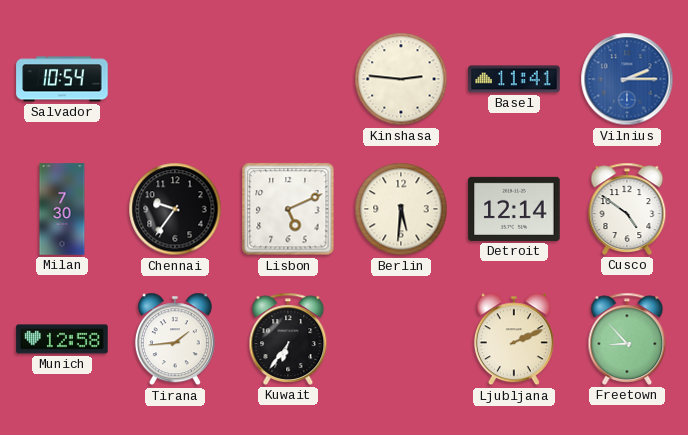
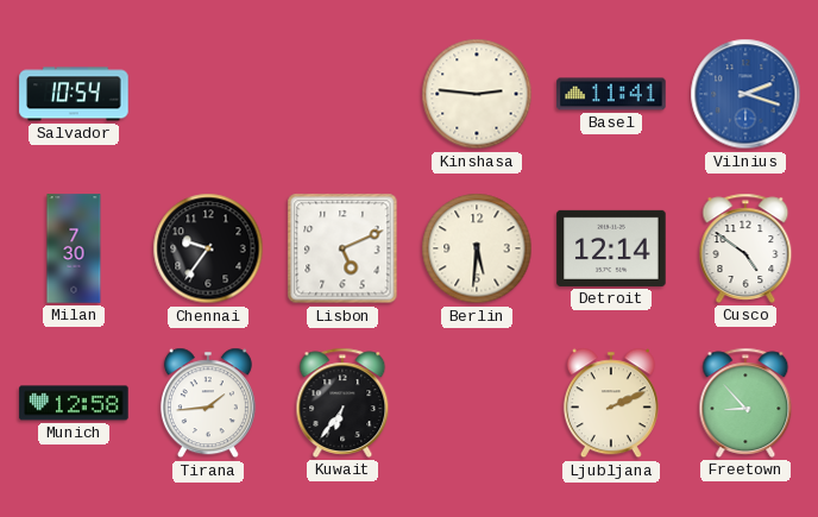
Vilnius: 2:15 -> 2:18
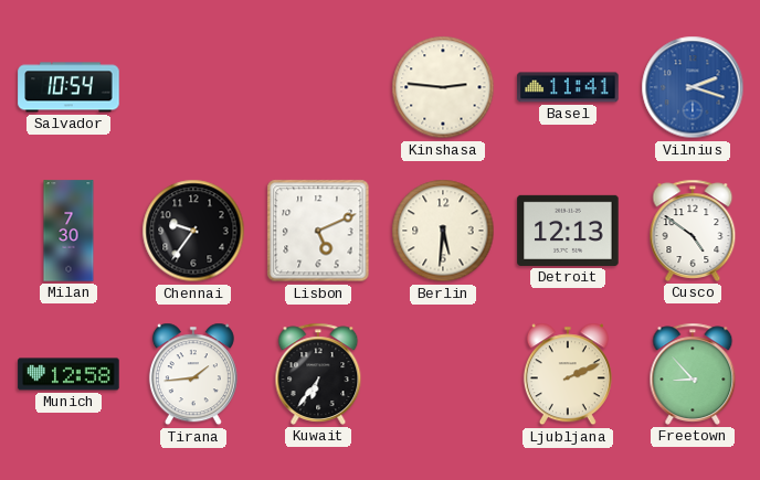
Detroit: 12:14 -> 12:13
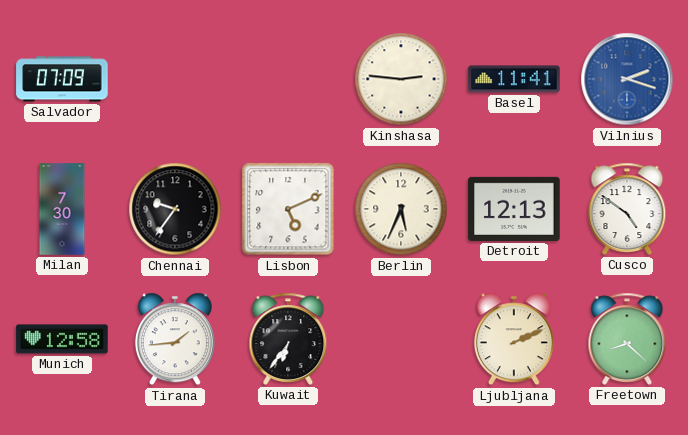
Salvador: 10:54 -> 07:09
Berlin: 5:31 -> 5:34
Freetown: 8:53 -> 8:22
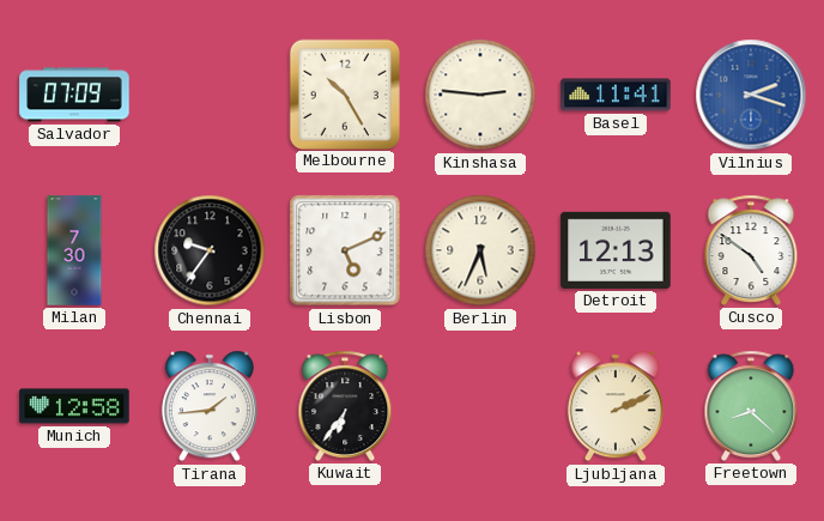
Melbourne: none -> 10:25
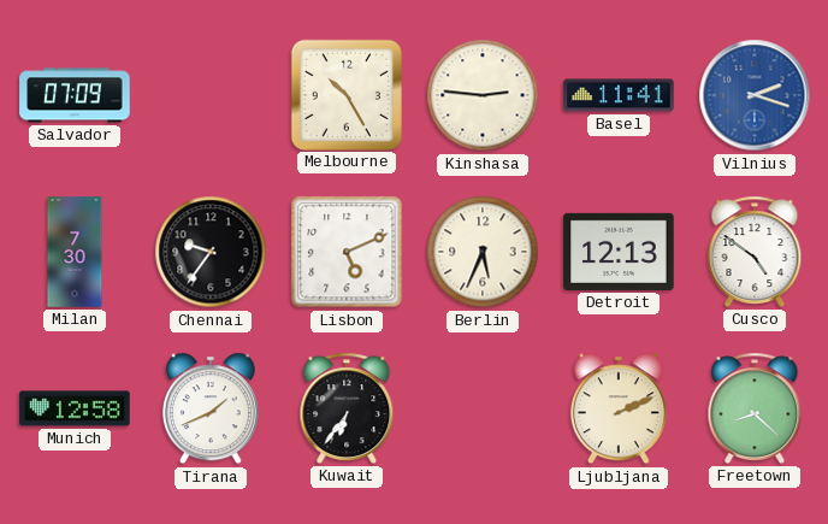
Tirana: 1:44 -> 1:41
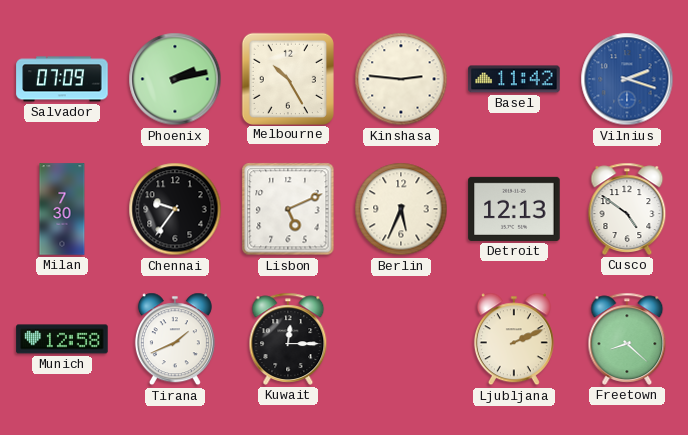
Phoenix: none -> 2:13
Basel: 11:41 -> 11:42
Kuwait: 6:36 -> 12:15
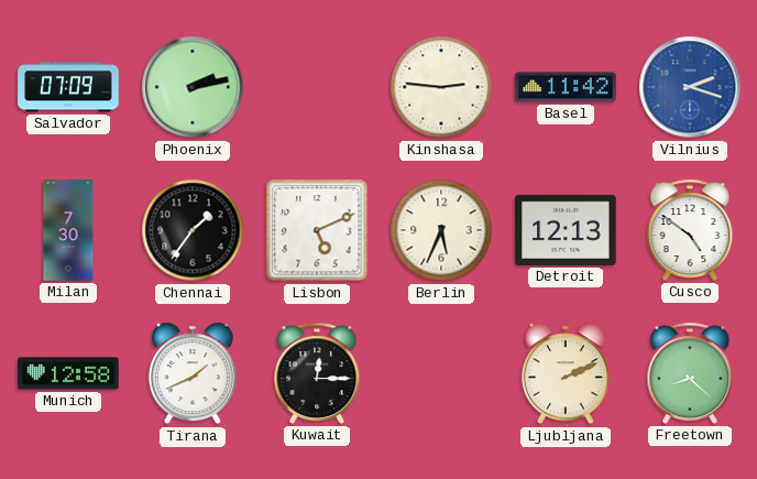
Melbourne: 10:25 -> none
Chennai: 9:36 -> 1:36
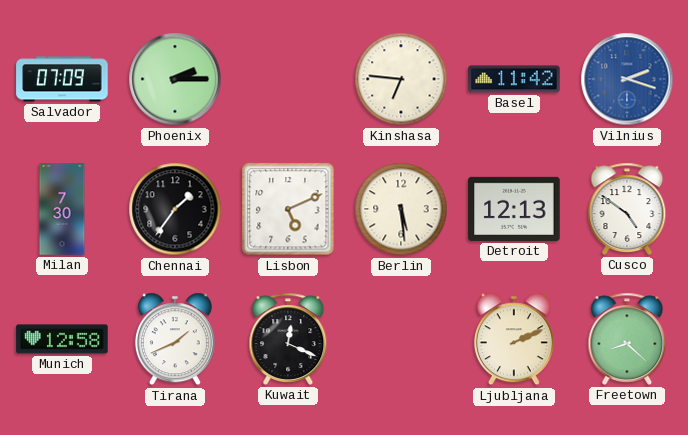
Phoenix: 2:13 -> 2:15
Kinshasa: 2:46 -> 6:46
Berlin: 5:34 -> 5:29
Kuwait: 12:15 -> 12:19
